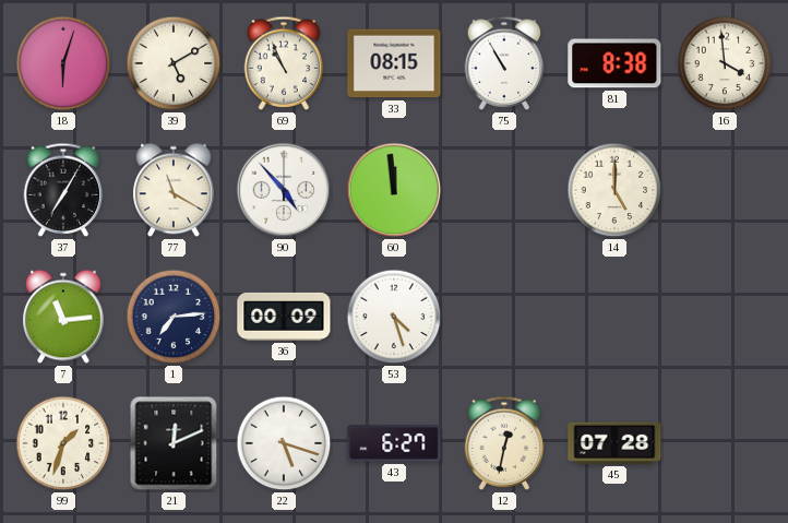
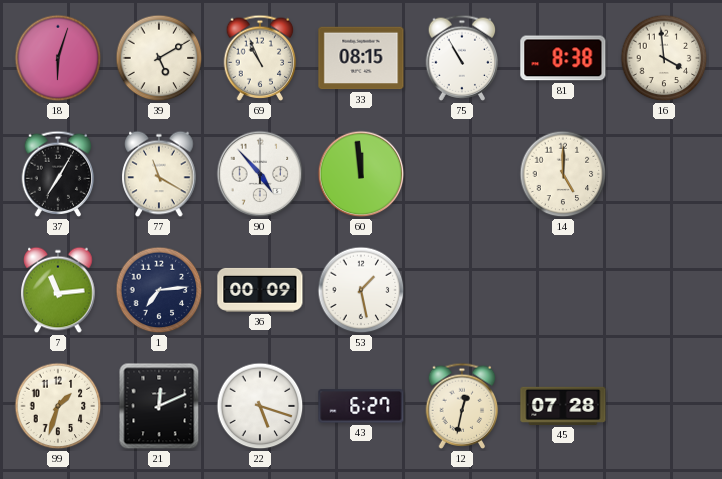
53: 4:27 -> 1:28
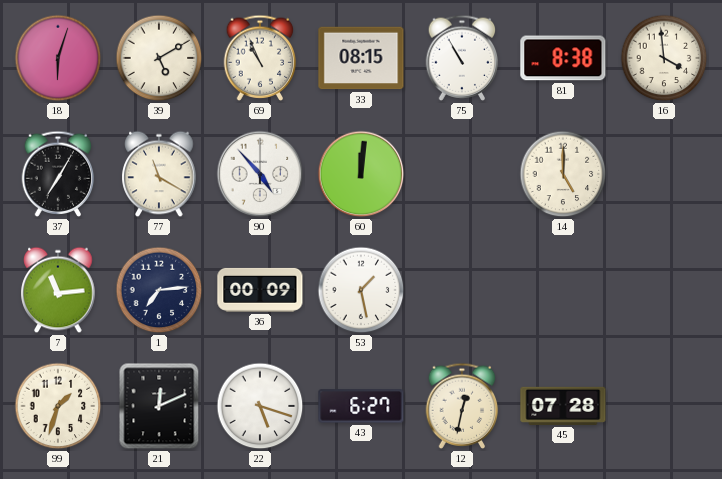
60: 11:59 -> 12:01
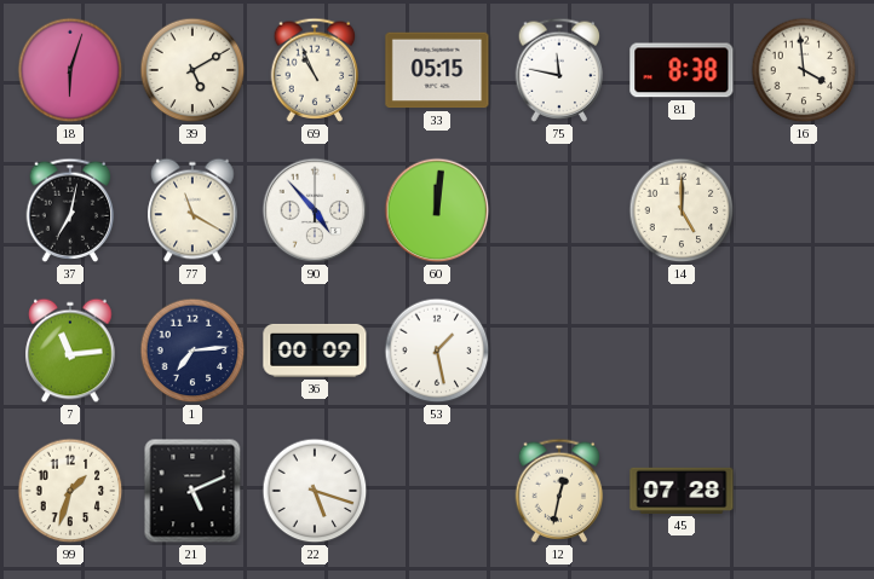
33: 08:15 -> 05:15
75: 10:55 -> 11:47
37: 7:05 -> 7:02
21: 12:11 -> 5:11
43: 6:27 -> none
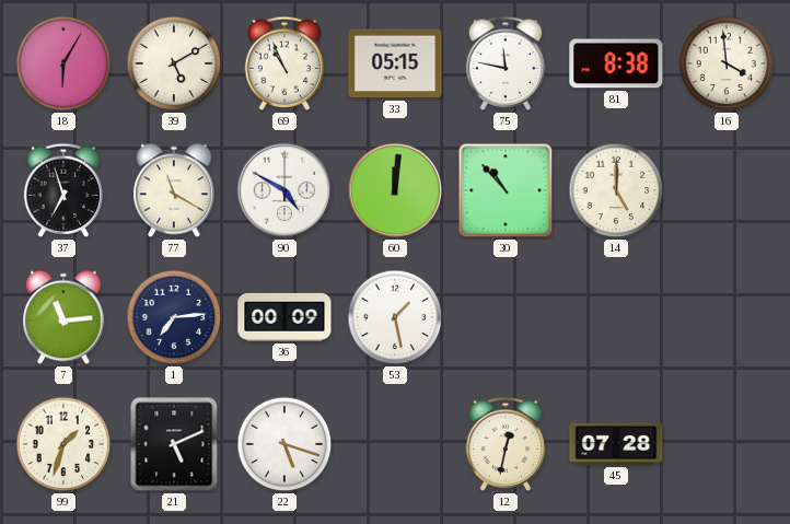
18: 6:03 -> 6:05
37: 7:02 -> 6:57
90: 4:53 -> 4:50
30: none -> 10:53
